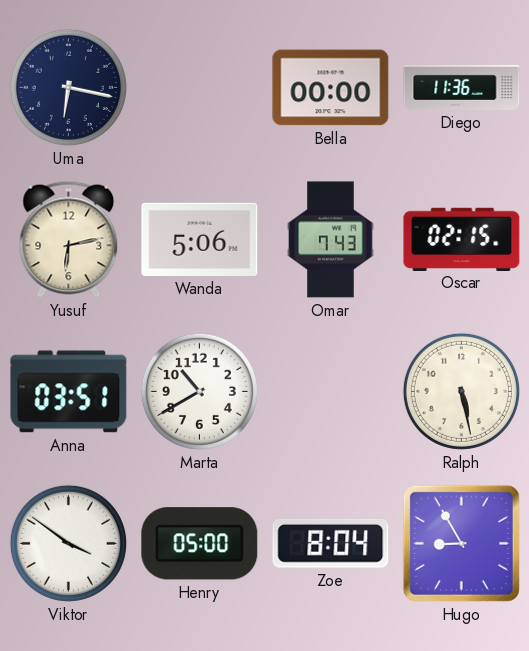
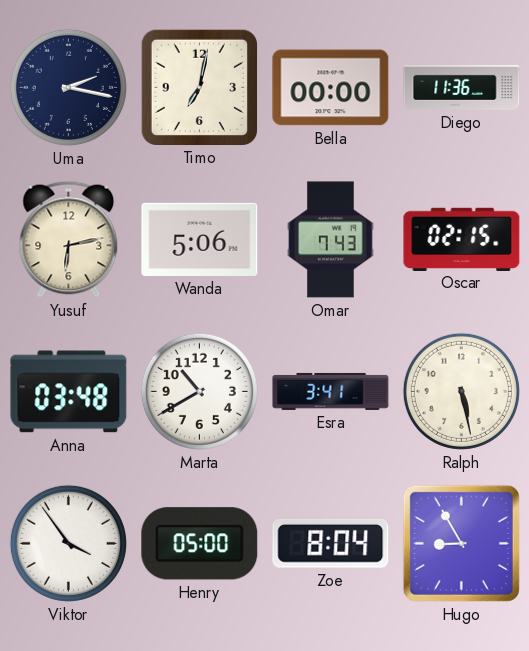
Uma: 6:17 -> 2:17
Timo: none -> 7:02
Anna: 03:51 -> 03:48
Esra: none -> 3:41
Viktor: 3:51 -> 3:54
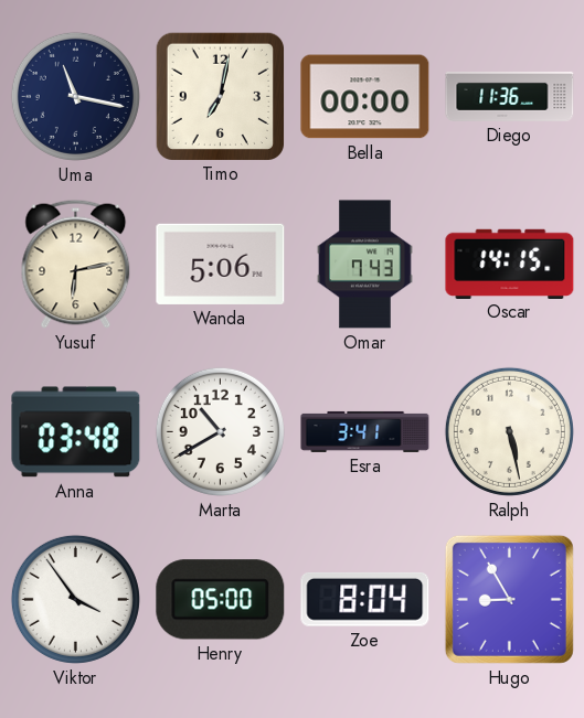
Uma: 2:17 -> 11:17
Oscar: 02:15 -> 14:15
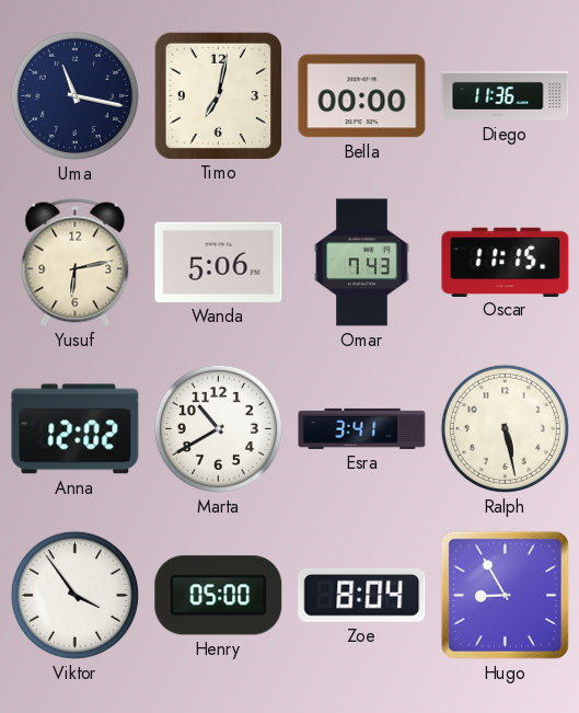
Oscar: 14:15 -> 11:15
Anna: 03:48 -> 12:02
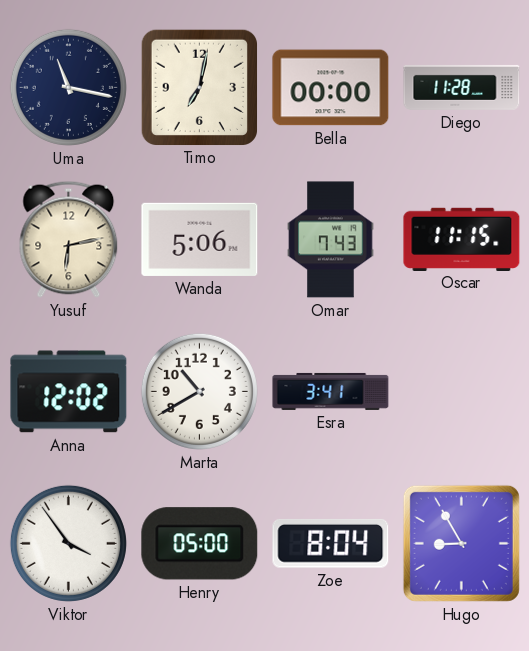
Diego: 11:36 -> 11:28
Ralph: 5:28 -> none
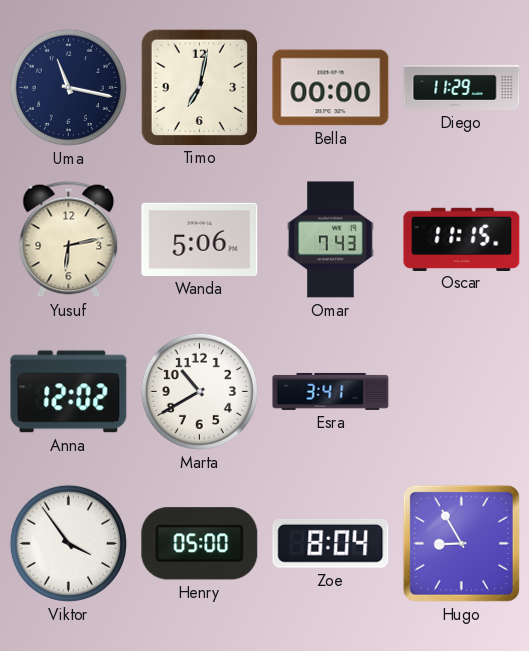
Diego: 11:28 -> 11:29
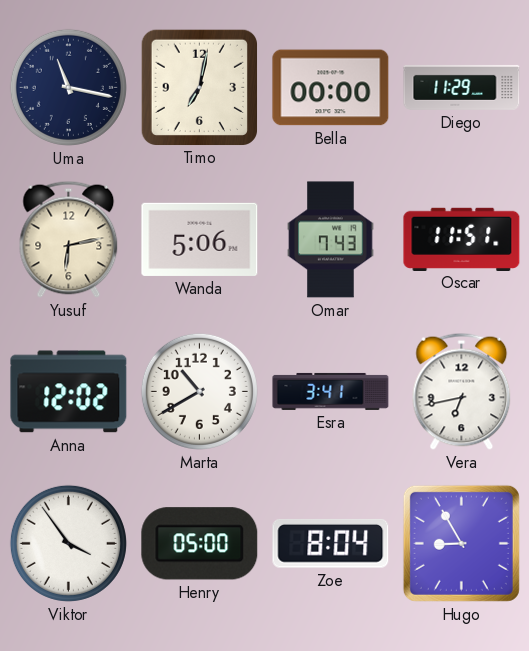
Oscar: 11:15 -> 11:51
Vera: none -> 6:43
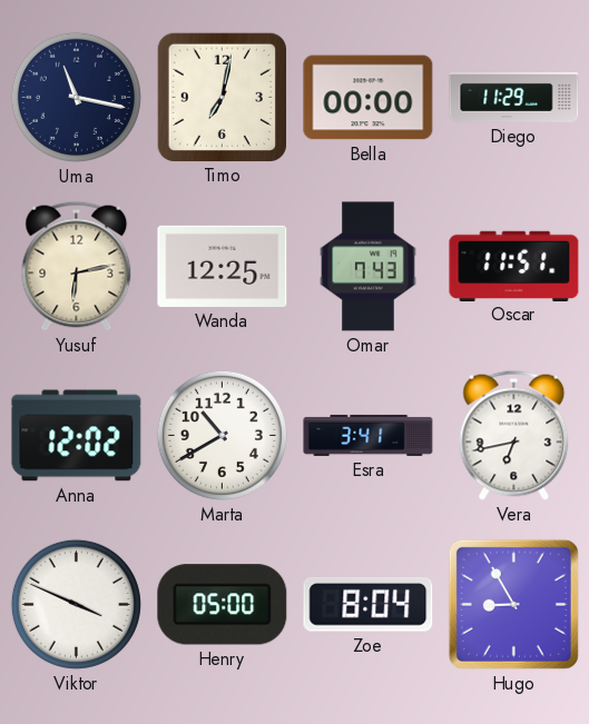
Wanda: 5:06 -> 12:25
Viktor: 3:54 -> 3:49
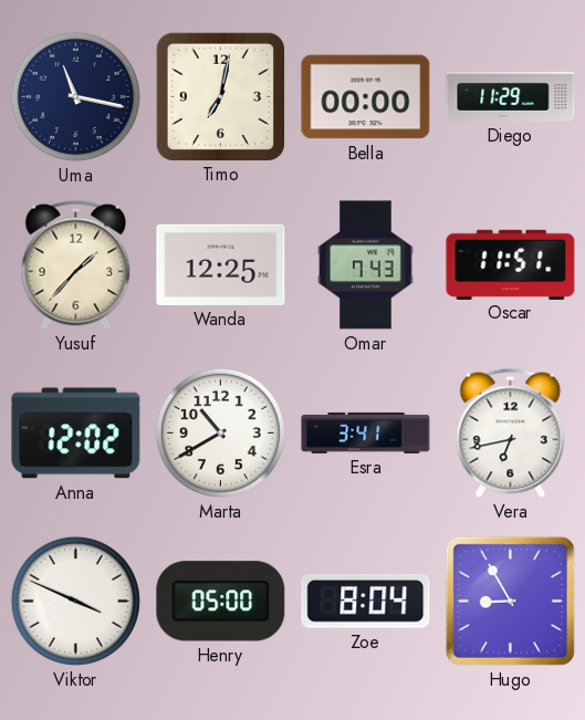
Yusuf: 6:13 -> 1:37
